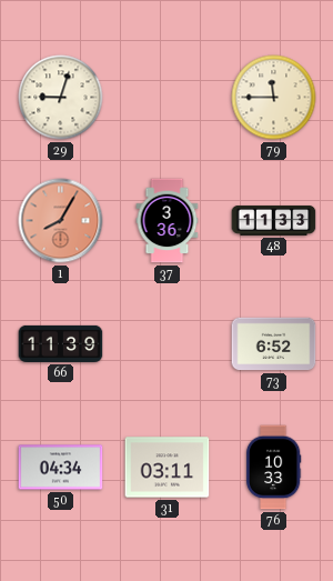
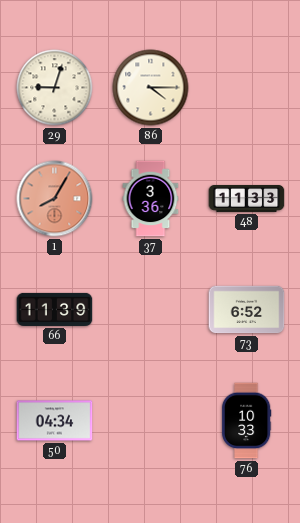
86: none -> 4:15
79: 11:45 -> none
31: 03:11 -> none
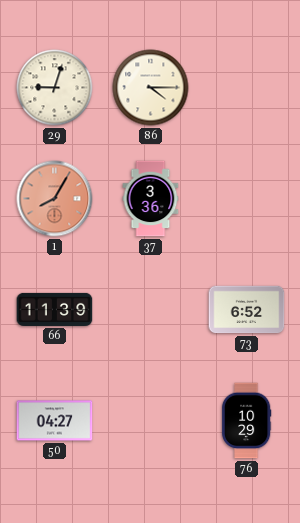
48: 11:33 -> none
50: 04:34 -> 04:27
76: 10:33 -> 10:29
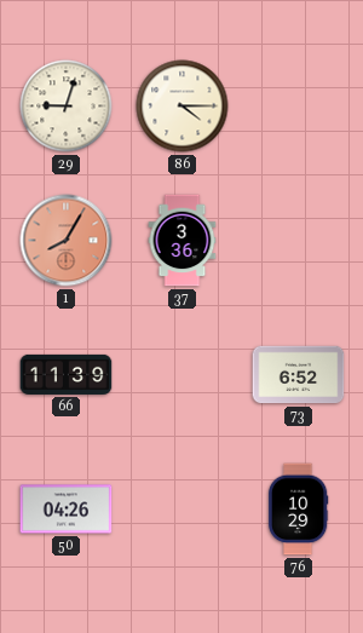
50: 04:27 -> 04:26
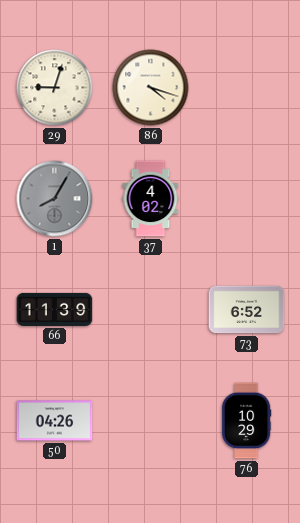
86: 4:15 -> 4:18
1 dial: salmon -> grey
37: 3:36 -> 4:02
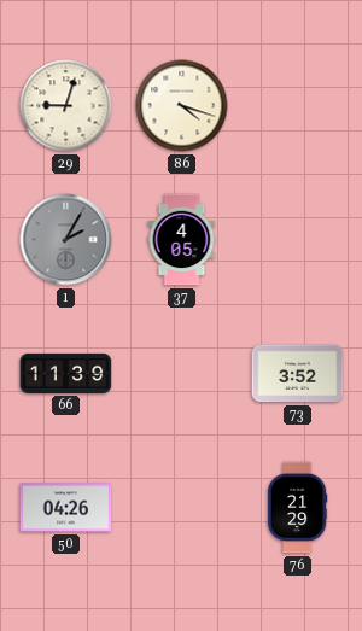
1: 8:05 -> 2:05
37: 4:02 -> 4:05
73: 6:52 -> 3:52
76: 10:29 -> 21:29
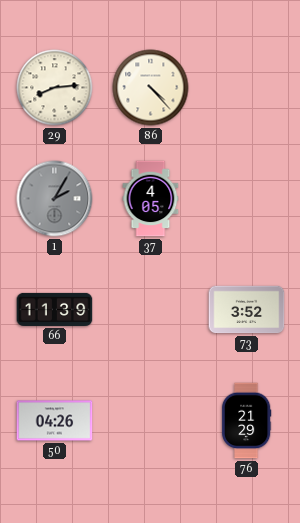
29: 9:03 -> 8:14
86: 4:18 -> 4:23
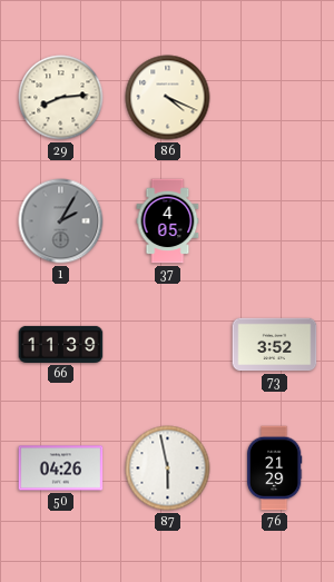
86: 4:23 -> 4:19
87: none -> 5:58
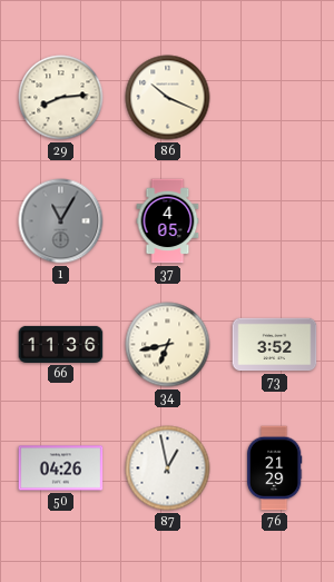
86: 4:19 -> 10:19
1: 2:05 -> 11:05
66: 11:39 -> 11:36
34: none -> 6:43
87: 5:58 -> 12:58
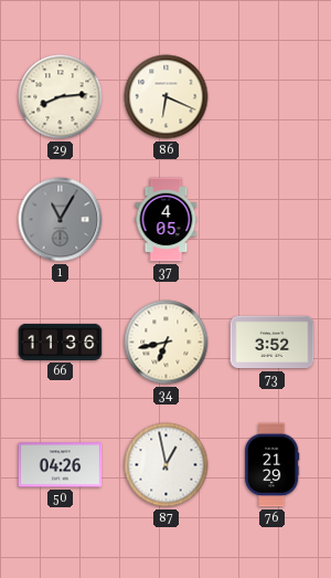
86: 10:19 -> 6:19
